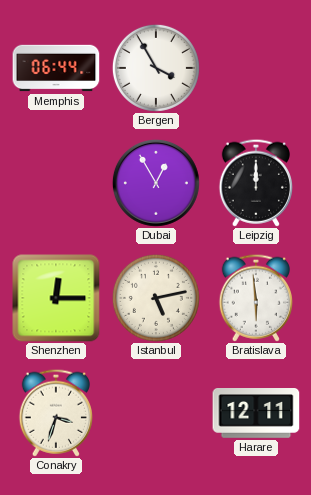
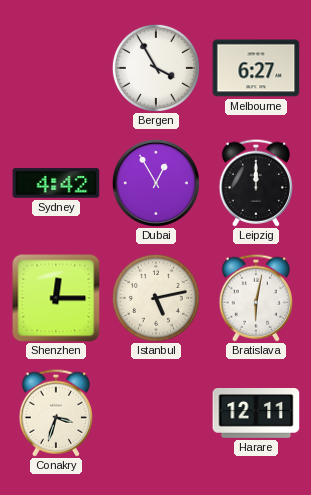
Memphis: 06:44 -> none
Melbourne: none -> 6:27
Sydney: none -> 4:42
Bratislava: 5:59 -> 6:02
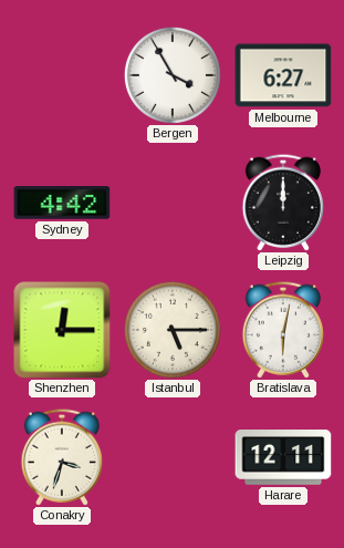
Dubai: 12:55 -> none
Istanbul: 5:13 -> 5:15
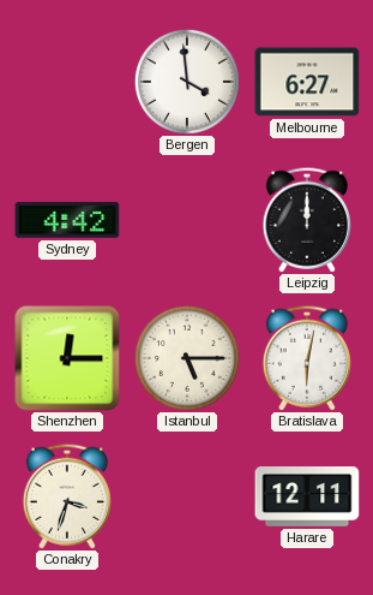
Bergen: 3:55 -> 3:59
